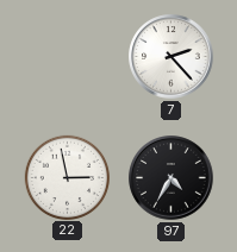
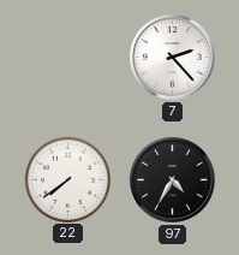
22: 2:58 -> 7:39
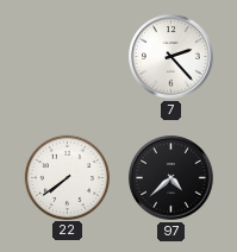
97: 4:35 -> 4:38
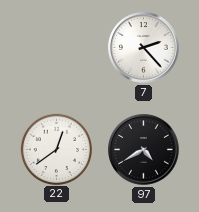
22: 7:39 -> 12:39
97: 4:38 -> 4:40
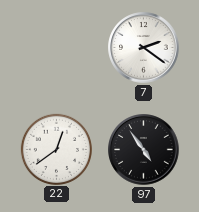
7: 2:23 -> 2:21
97: 4:40 -> 4:54
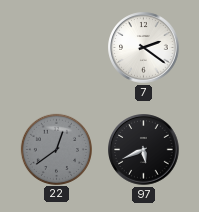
22 dial: white -> grey
97: 4:54 -> 5:41
